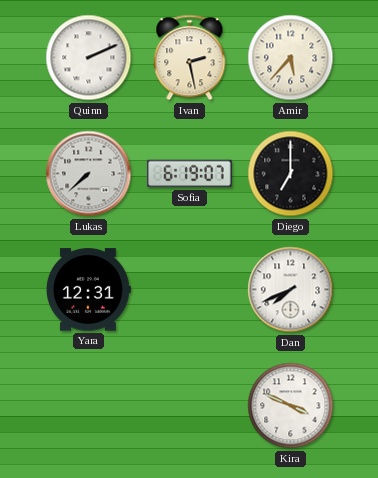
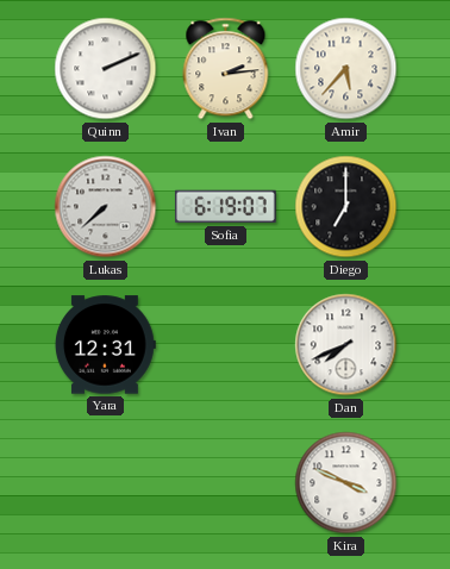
Ivan: 2:28 -> 2:14
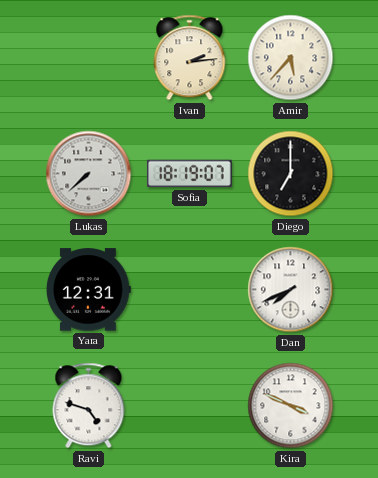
Quinn: 2:11 -> none
Sofia: 6:19 -> 18:19
Ravi: none -> 4:48
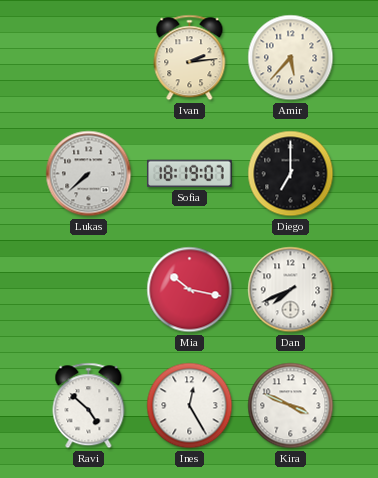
Yara: 12:31 -> none
Mia: none -> 10:17
Ravi: 4:48 -> 4:52
Ines: none -> 12:25
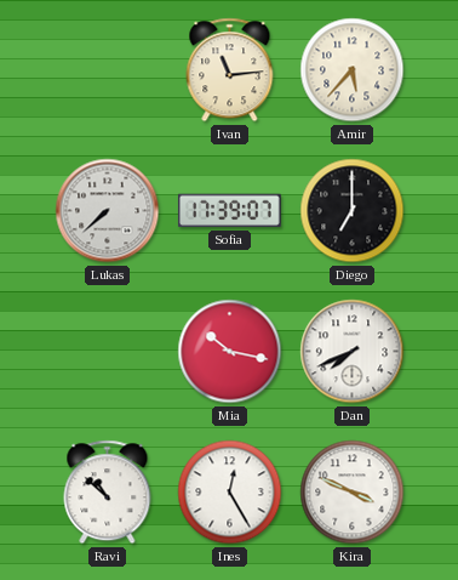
Ivan: 2:14 -> 11:14
Sofia: 18:19 -> 17:39
Ravi: 4:52 -> 10:52
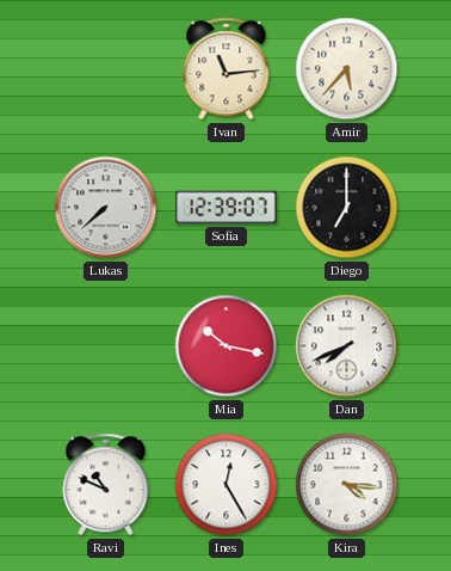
Sofia: 17:39 -> 12:39
Ravi: 10:52 -> 10:49
Kira: 3:49 -> 4:16
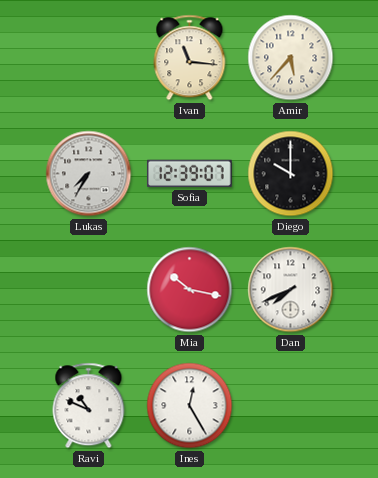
Ivan: 11:14 -> 11:16
Lukas: 7:38 -> 7:35
Diego: 7:00 -> 10:00
Kira: 4:16 -> none
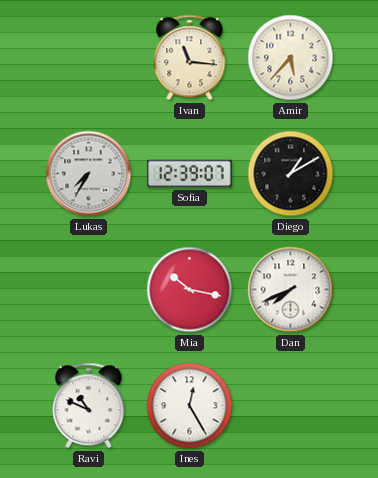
Diego: 10:00 -> 1:10
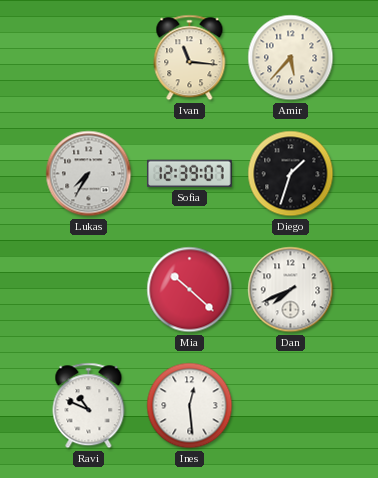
Diego: 1:10 -> 1:33
Mia: 10:17 -> 10:22
Ines: 12:25 -> 12:29
